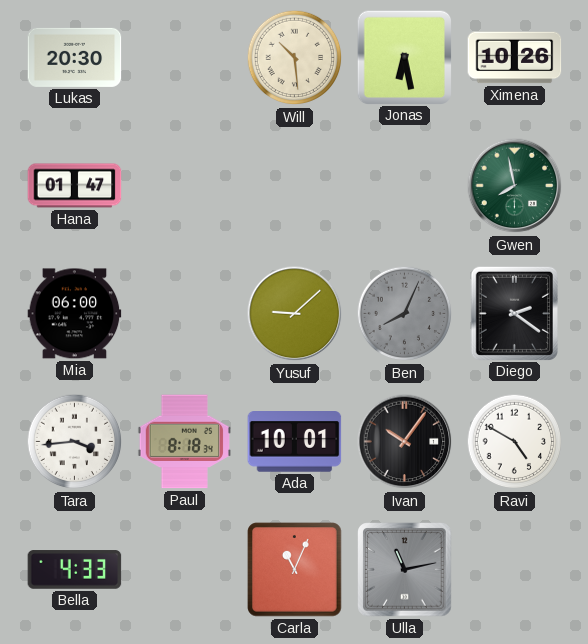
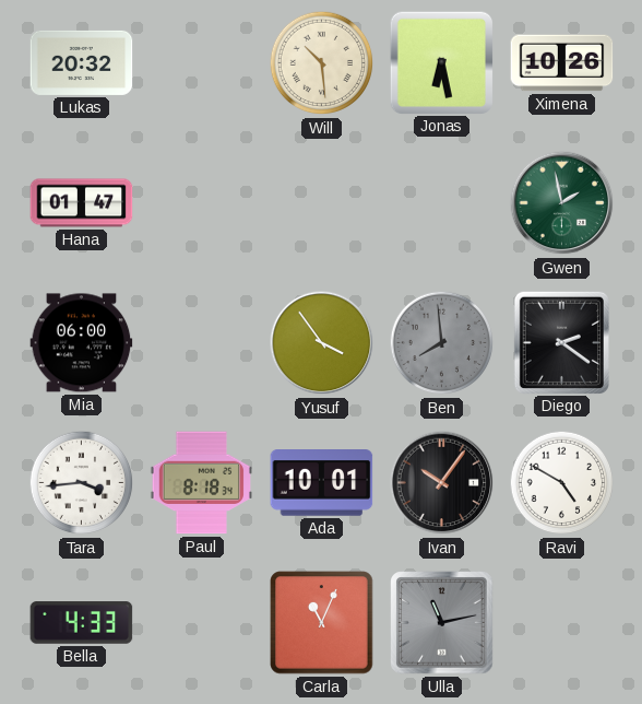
Lukas: 20:30 -> 20:32
Gwen: 7:58 -> 1:58
Yusuf: 9:08 -> 3:54
Ben: 8:04 -> 7:59
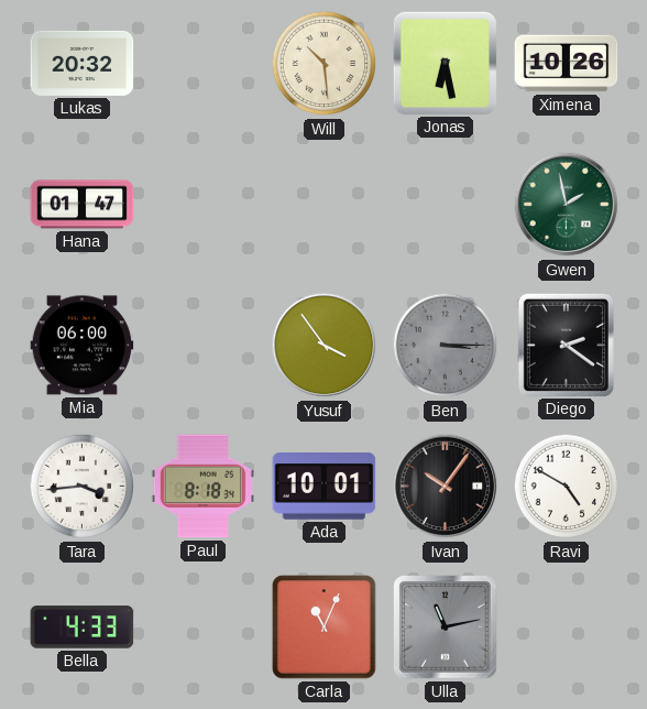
Ben: 7:59 -> 3:15
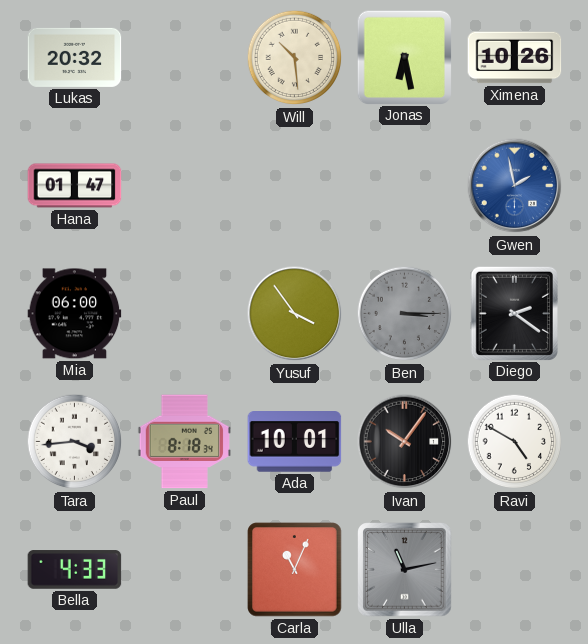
Gwen dial: green -> blue
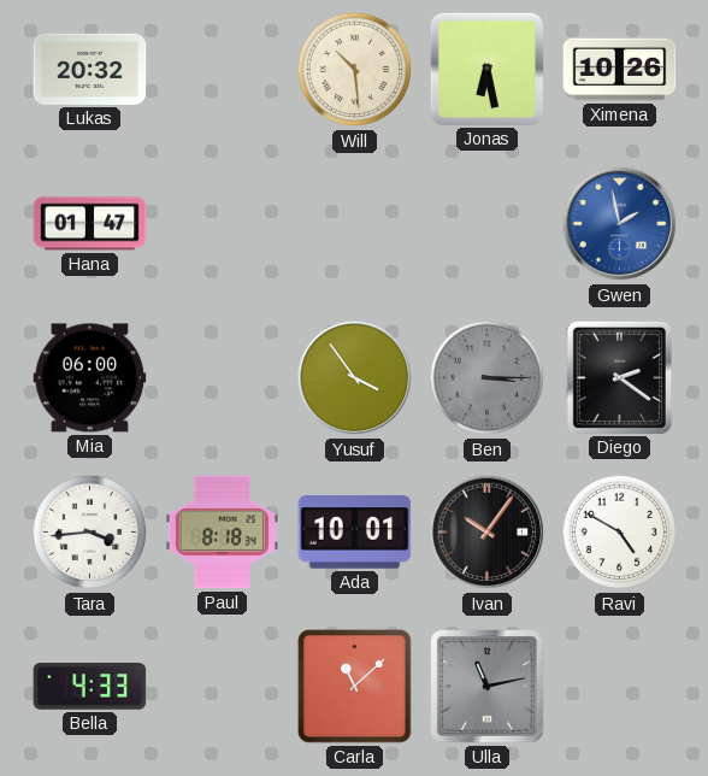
Carla: 11:04 -> 11:08
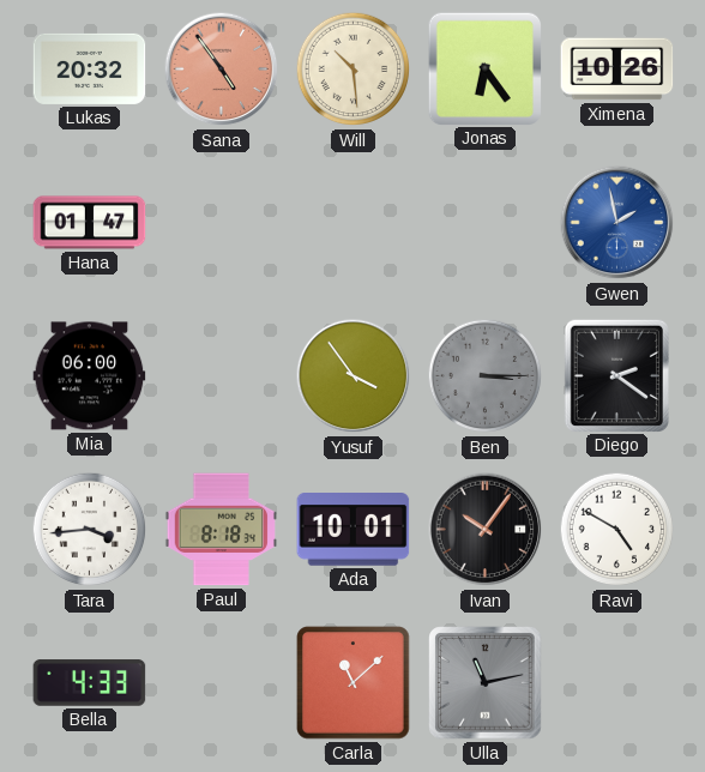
Sana: none -> 4:54
Jonas: 6:28 -> 6:24
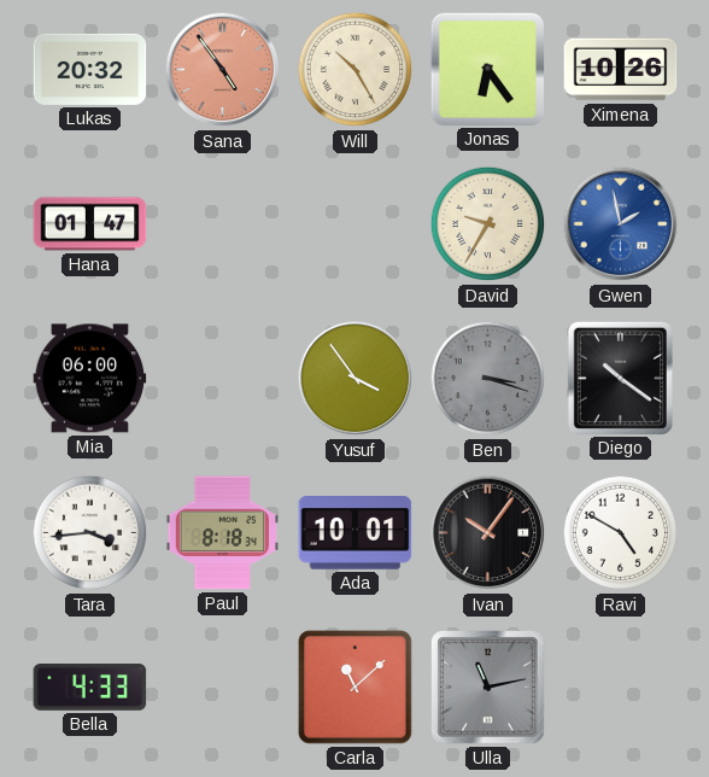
Will: 10:29 -> 10:25
David: none -> 9:35
Ben: 3:15 -> 3:18
Diego: 2:21 -> 10:21
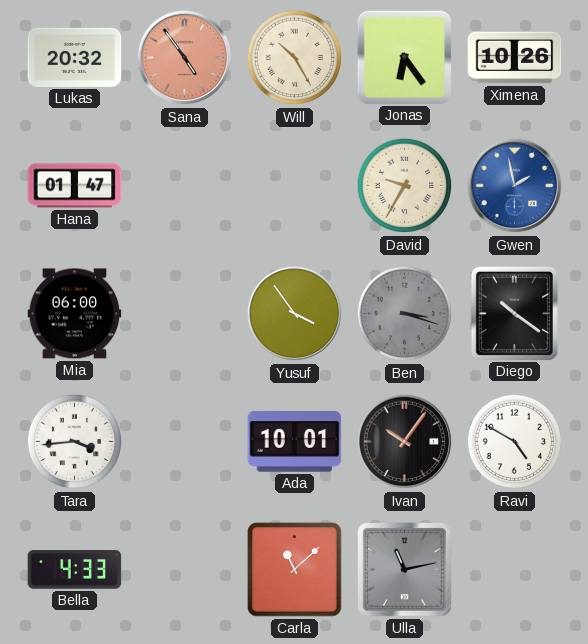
Paul: 8:18 -> none
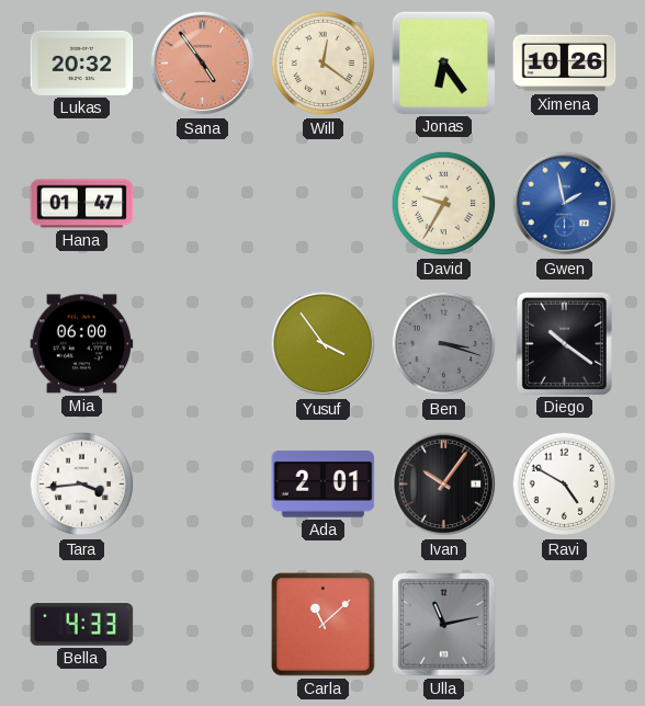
Will: 10:25 -> 12:21
Ada: 10:01 -> 2:01
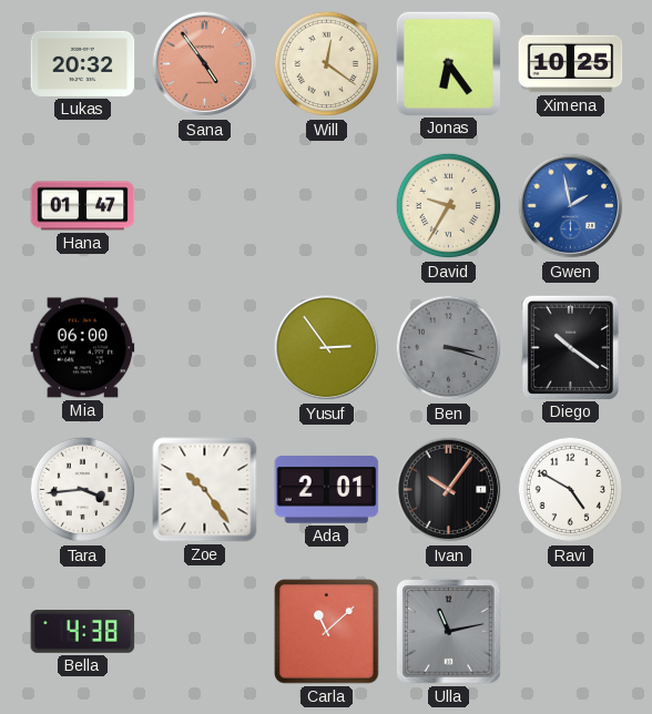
Ximena: 10:26 -> 10:25
Yusuf: 3:54 -> 2:54
Zoe: none -> 10:24
Bella: 4:33 -> 4:38
